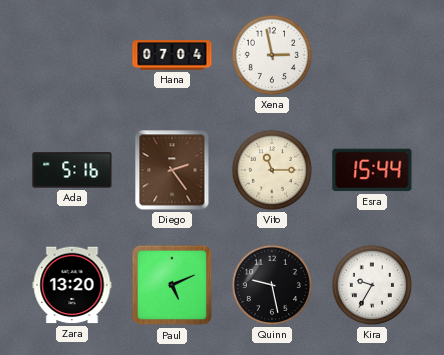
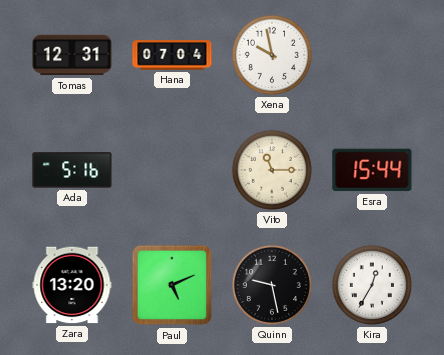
Tomas: none -> 12:31
Xena: 2:58 -> 9:58
Diego: 2:24 -> none
Kira: 9:35 -> 12:35
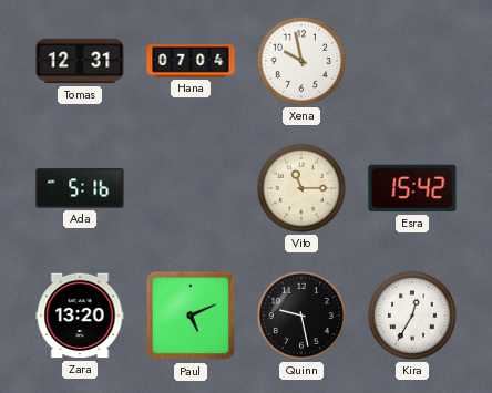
Esra: 15:44 -> 15:42
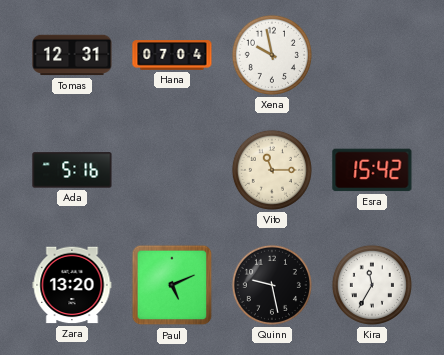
Kira: 12:35 -> 11:35
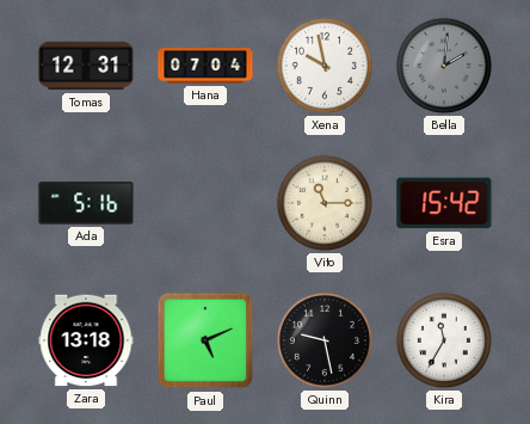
Bella: none -> 2:01
Zara: 13:20 -> 13:18
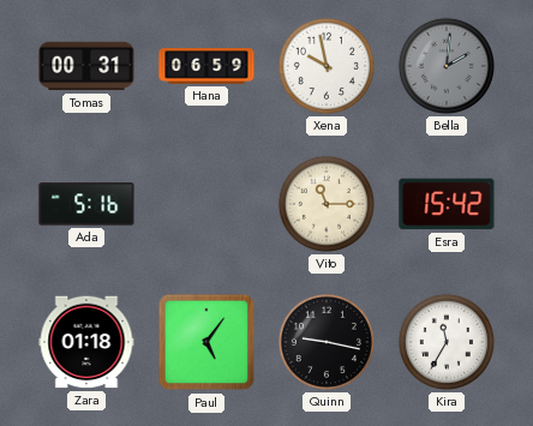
Tomas: 12:31 -> 00:31
Hana: 07:04 -> 06:59
Zara: 13:18 -> 01:18
Paul: 5:11 -> 5:06
Quinn: 9:28 -> 9:17
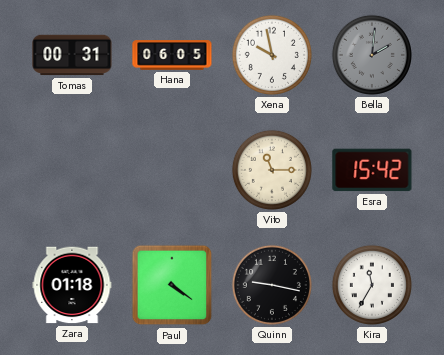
Hana: 06:59 -> 06:05
Ada: 5:16 -> none
Paul: 5:06 -> 4:21
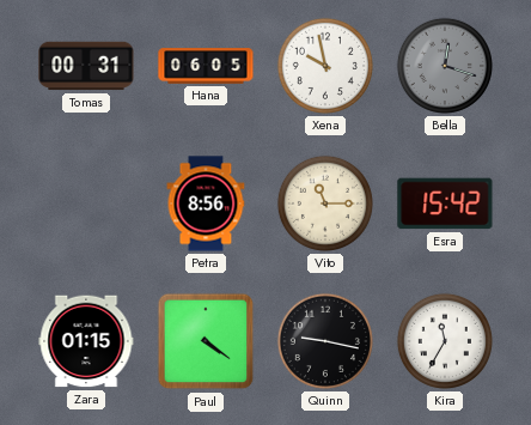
Bella: 2:01 -> 12:18
Petra: none -> 8:56
Zara: 01:18 -> 01:15
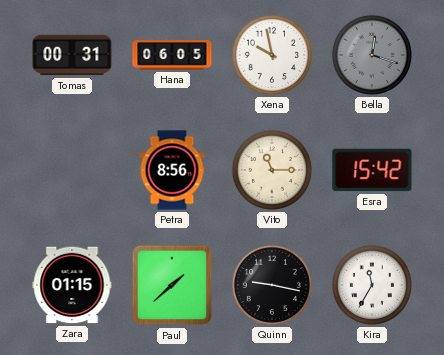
Paul: 4:21 -> 1:38
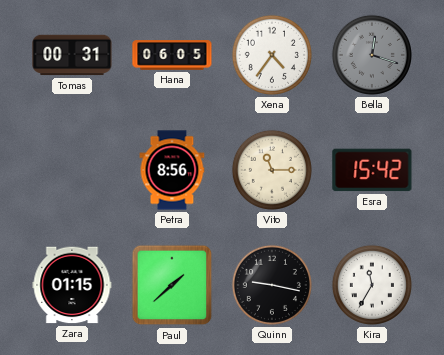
Xena: 9:58 -> 4:36
